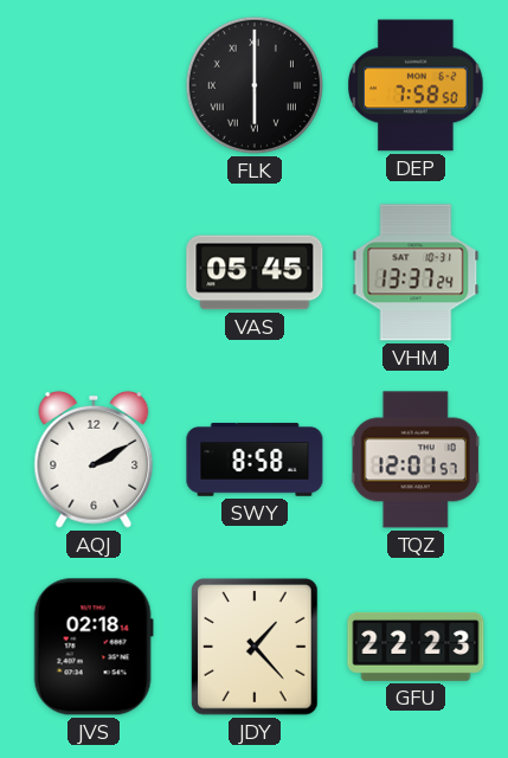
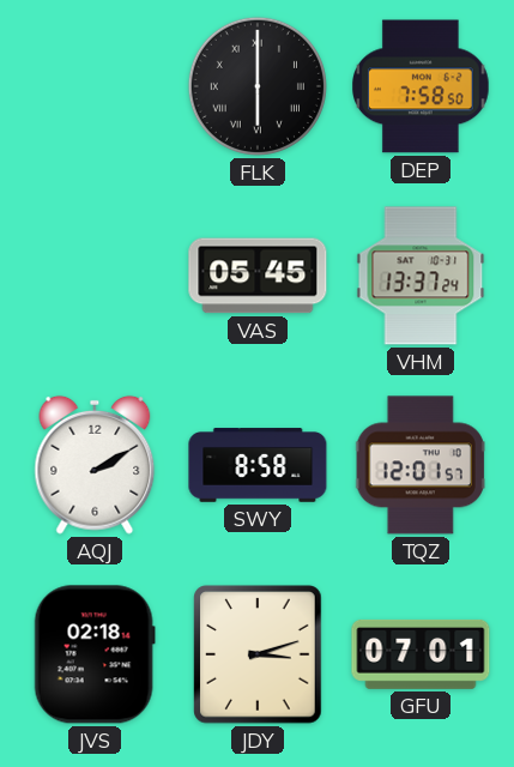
JDY: 1:23 -> 3:12
GFU: 22:23 -> 07:01
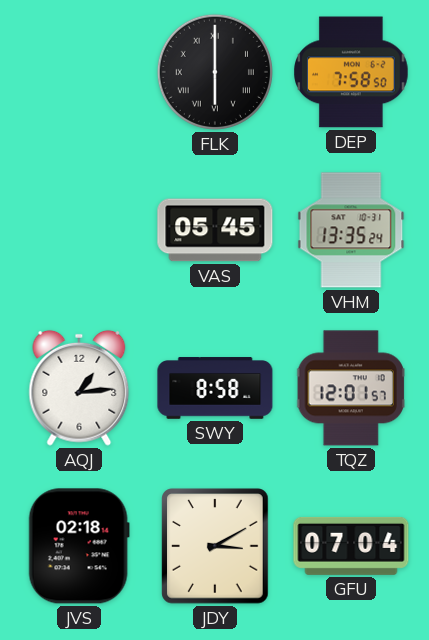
VHM: 13:37 -> 13:35
AQJ: 2:10 -> 1:14
JDY: 3:12 -> 3:10
GFU: 07:01 -> 07:04
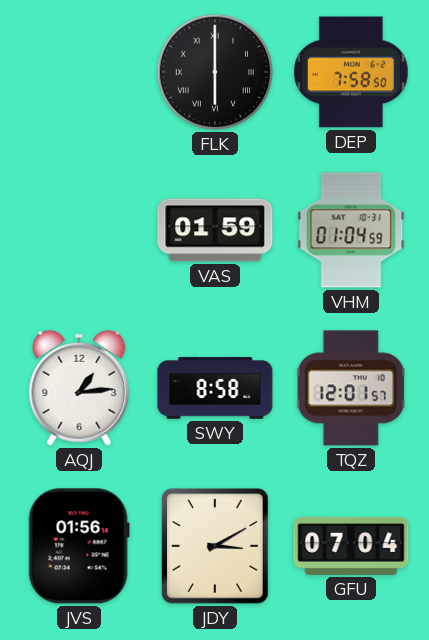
VAS: 05:45 -> 01:59
VHM: 13:35 -> 01:04
JVS: 02:18 -> 01:56
